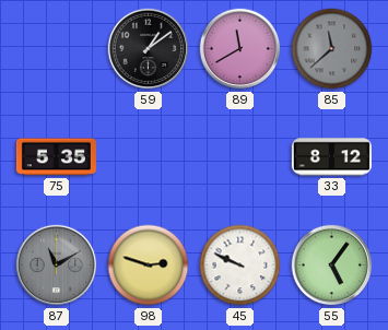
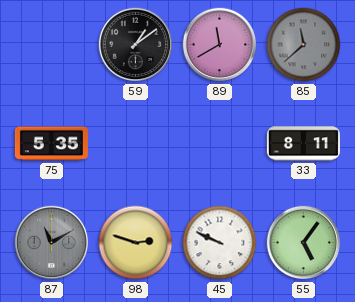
33: 8:12 -> 8:11
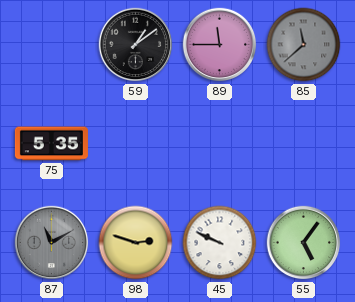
89: 11:40 -> 11:45
33: 8:11 -> none
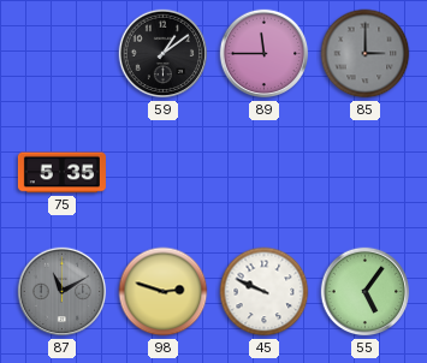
85: 11:38 -> 3:00
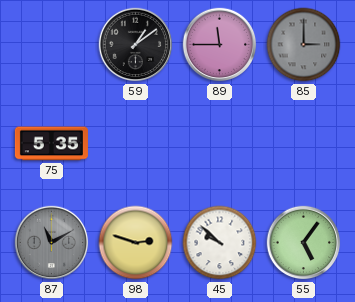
45: 9:49 -> 9:52
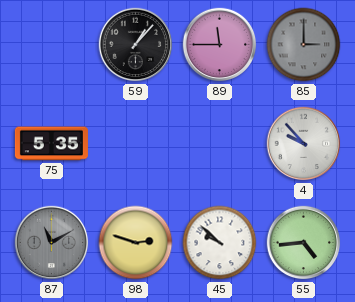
59: 1:09 -> 1:07
4: none -> 9:53
55: 5:06 -> 4:44
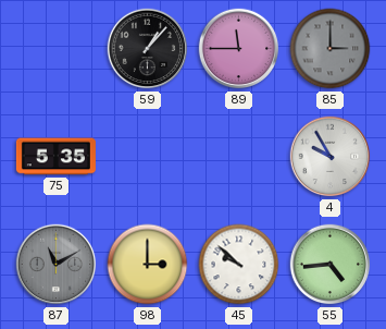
4: 9:53 -> 9:55
98: 2:48 -> 3:00
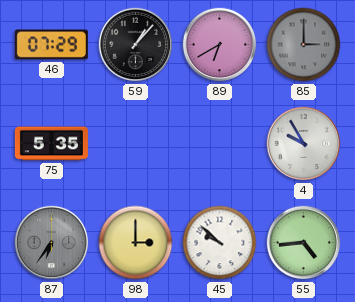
46: none -> 07:29
89: 11:45 -> 6:40
87: 11:10 -> 6:36
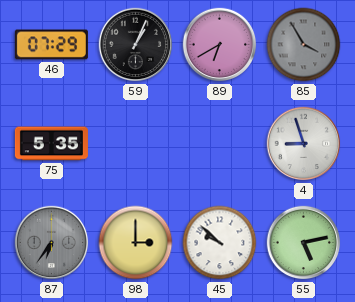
59: 1:07 -> 1:04
85: 3:00 -> 3:55
4: 9:55 -> 8:57
55: 4:44 -> 5:13
